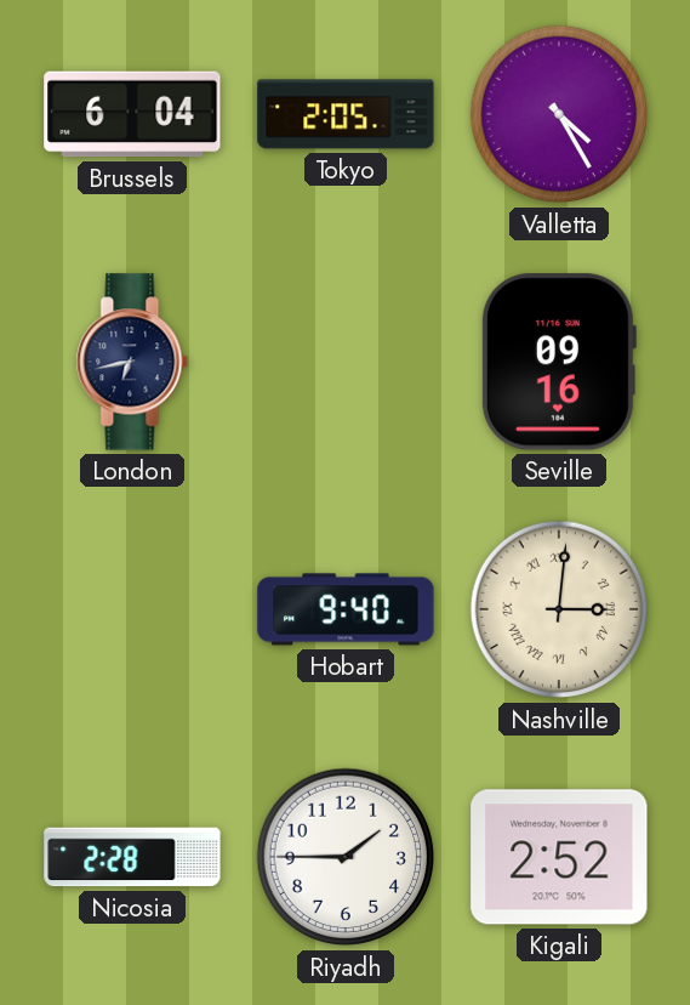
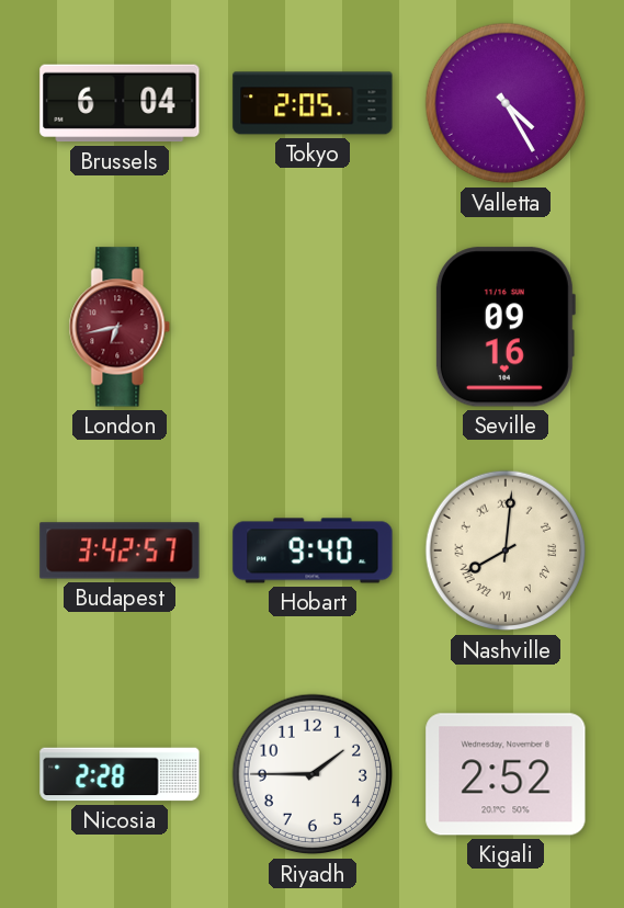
London dial: navy -> burgundy
Budapest: none -> 3:42
Nashville: 3:01 -> 8:01
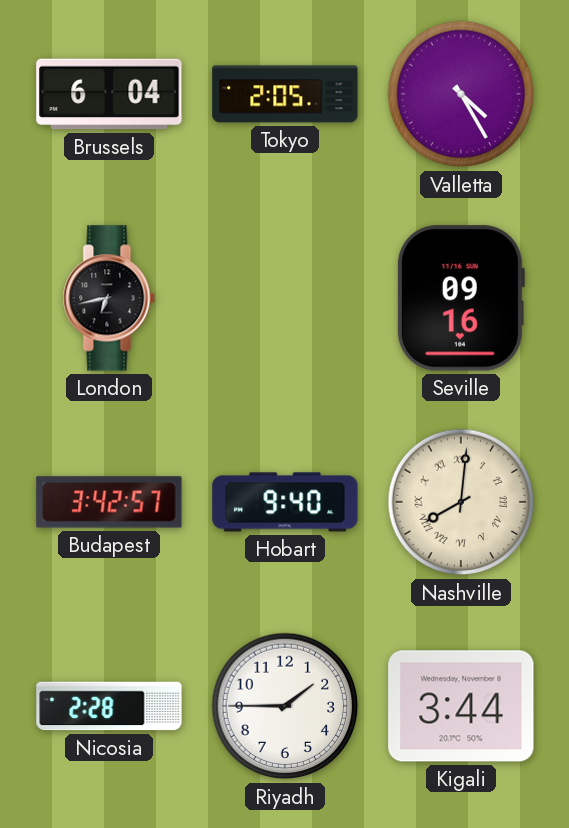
London dial: burgundy -> black
Kigali: 2:52 -> 3:44
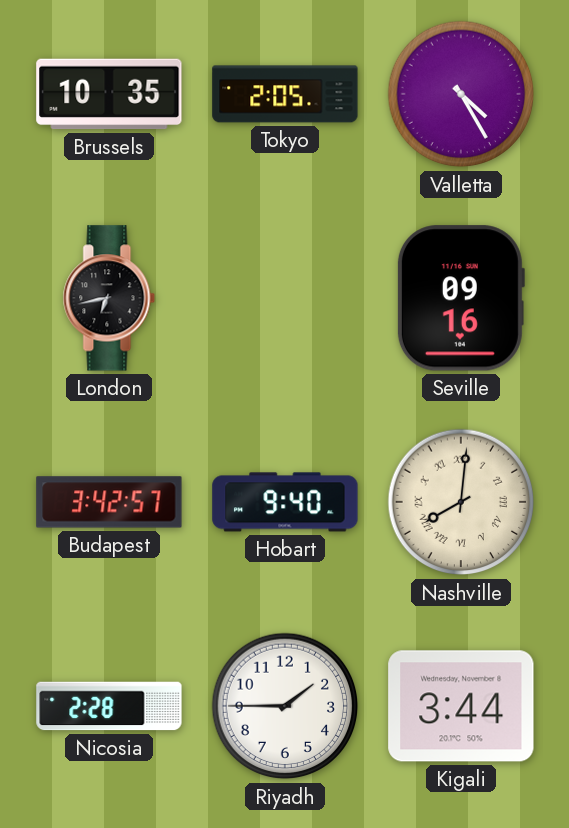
Brussels: 6:04 -> 10:35
